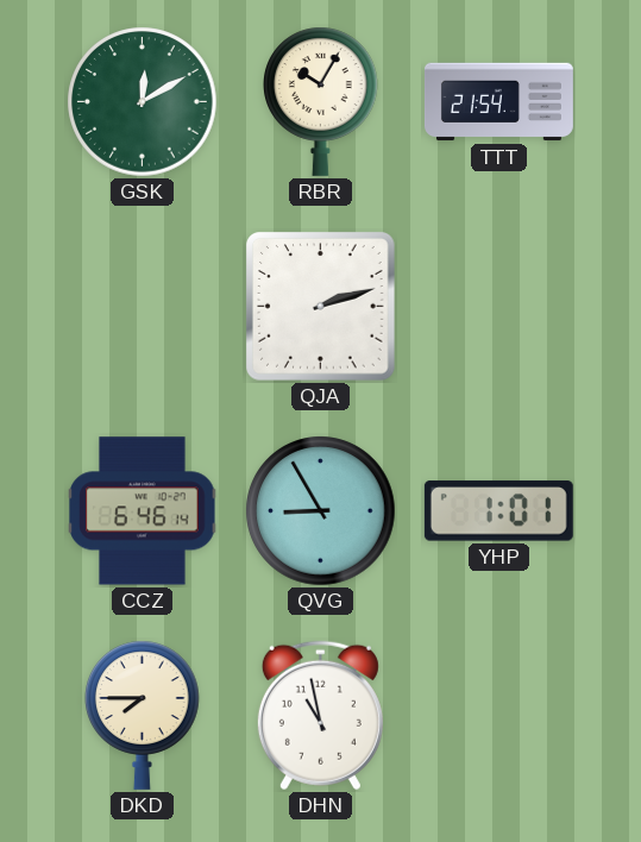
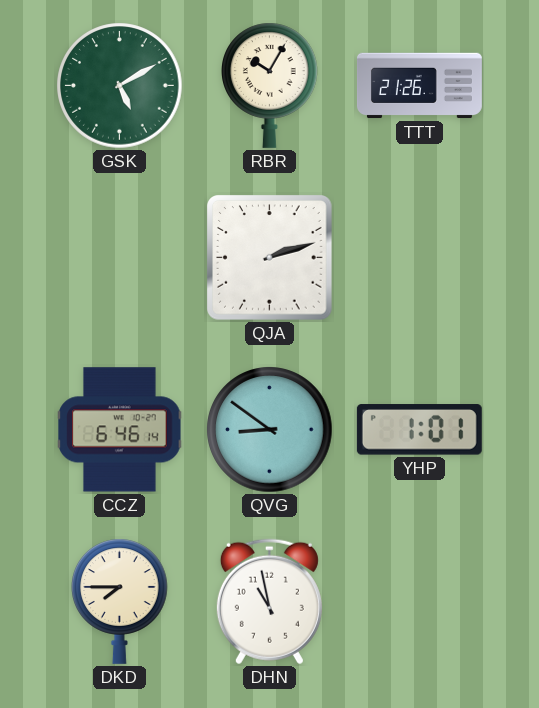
GSK: 12:10 -> 5:10
TTT: 21:54 -> 21:26
QVG: 8:55 -> 8:51
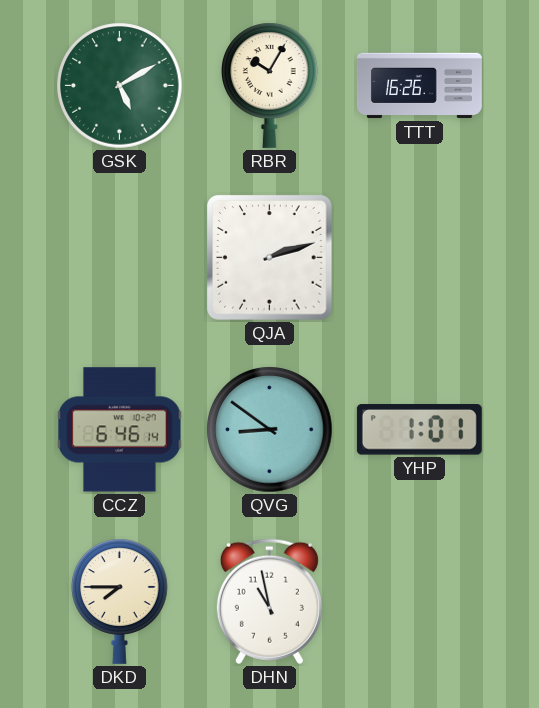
TTT: 21:26 -> 16:26
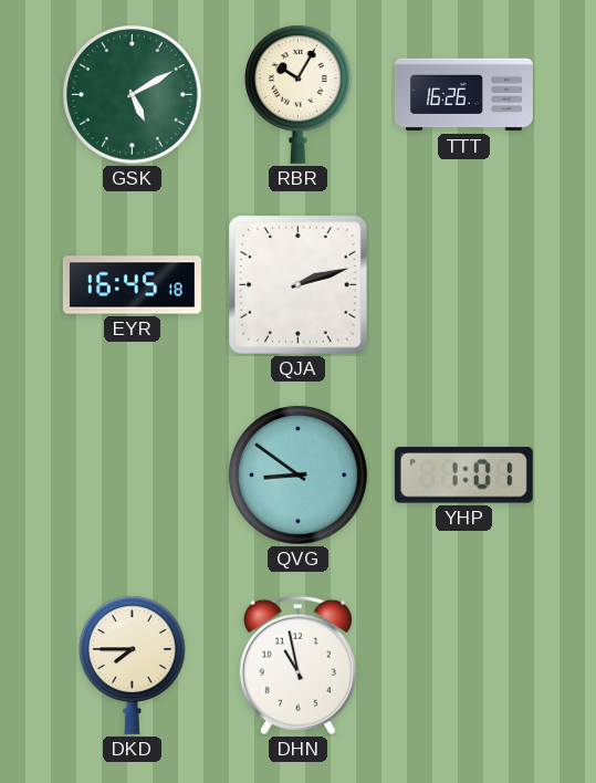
EYR: none -> 16:45
CCZ: 6:46 -> none
